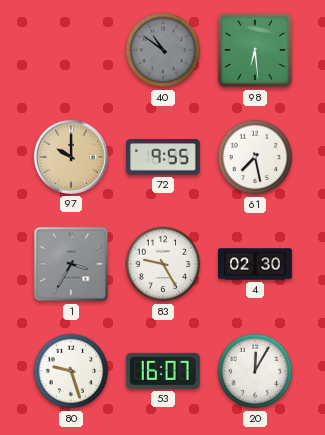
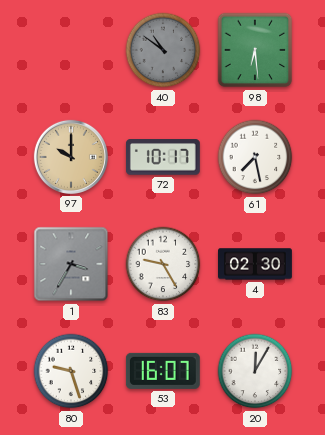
72: 9:55 -> 10:17
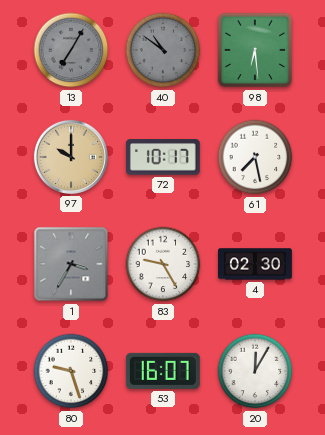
13: none -> 7:05
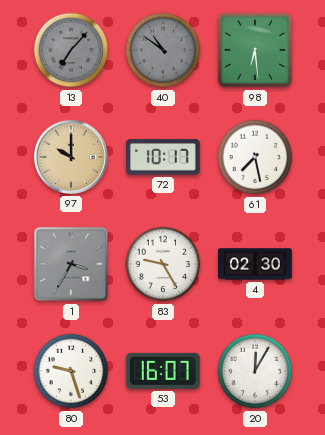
13: 7:05 -> 7:07
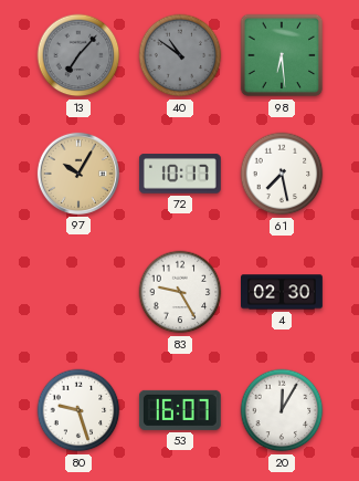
97: 10:00 -> 10:05
1: 3:35 -> none
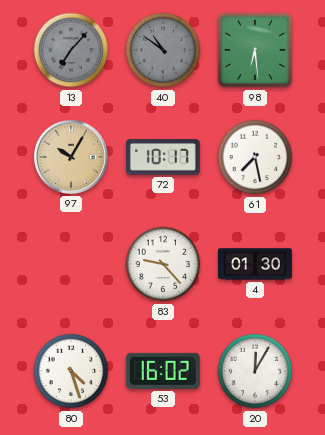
83: 9:25 -> 9:23
4: 02:30 -> 01:30
80: 9:27 -> 4:27
53: 16:07 -> 16:02
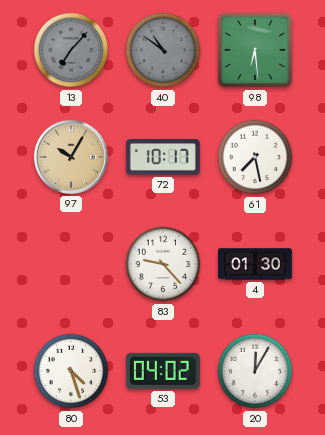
53: 16:02 -> 04:02
